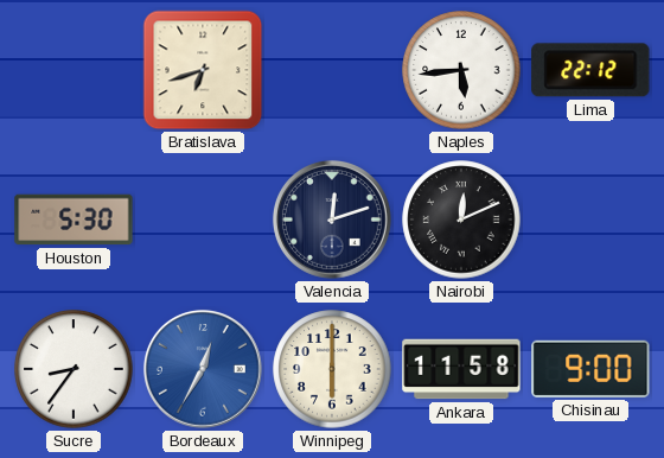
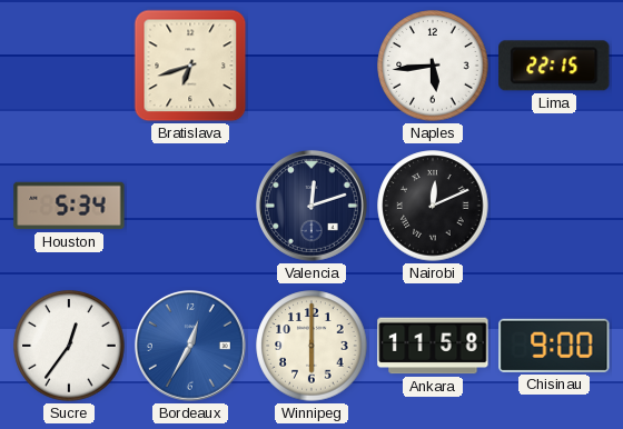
Lima: 22:12 -> 22:15
Houston: 5:30 -> 5:34
Sucre: 8:36 -> 12:36
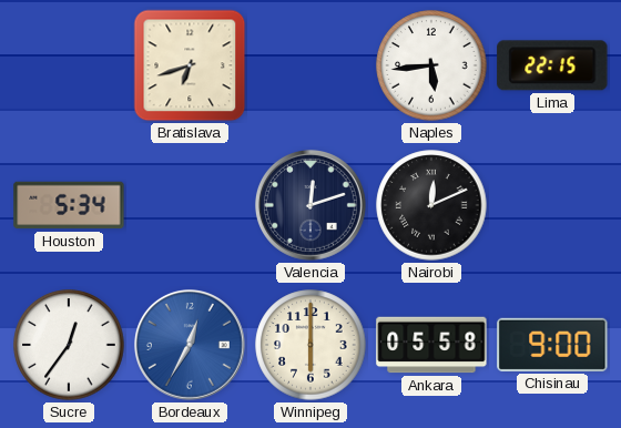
Ankara: 11:58 -> 05:58
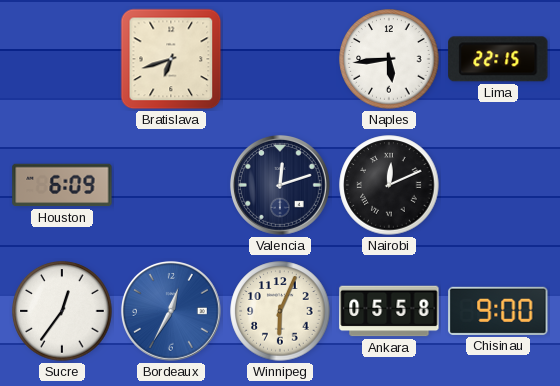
Houston: 5:34 -> 6:09
Winnipeg: 6:00 -> 6:04
